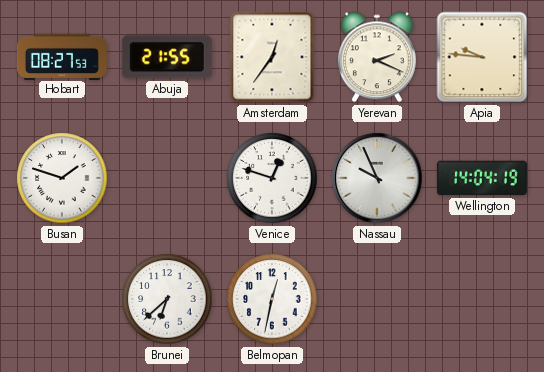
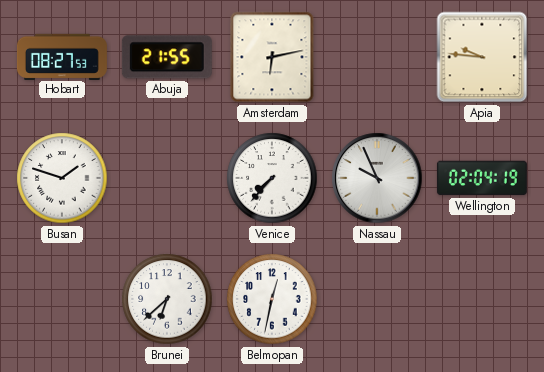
Amsterdam: 12:36 -> 6:13
Yerevan: 2:19 -> none
Venice: 12:48 -> 7:37
Wellington: 14:04 -> 02:04
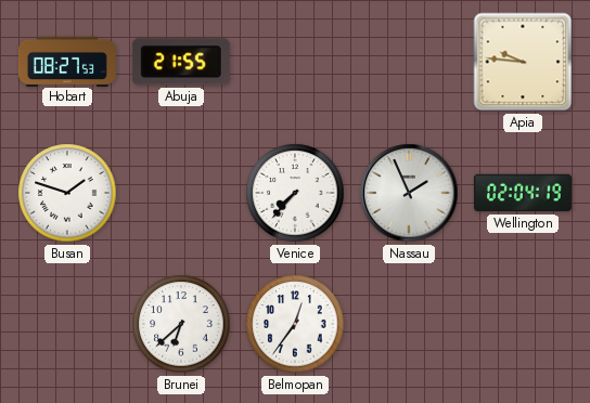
Amsterdam: 6:13 -> none
Nassau: 9:56 -> 1:56
Belmopan: 12:32 -> 12:36
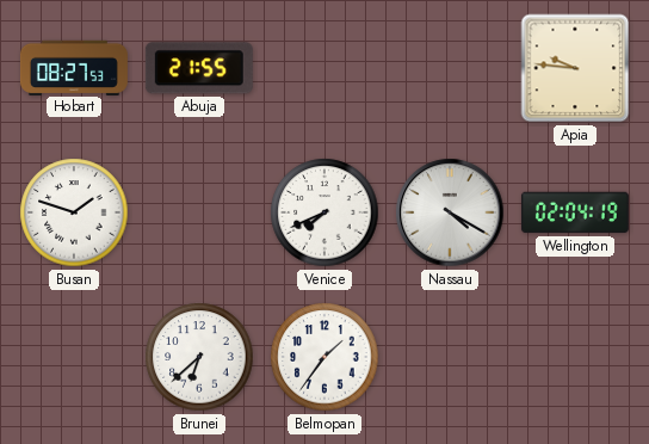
Venice: 7:37 -> 7:41
Nassau: 1:56 -> 4:20
Belmopan: 12:36 -> 1:36
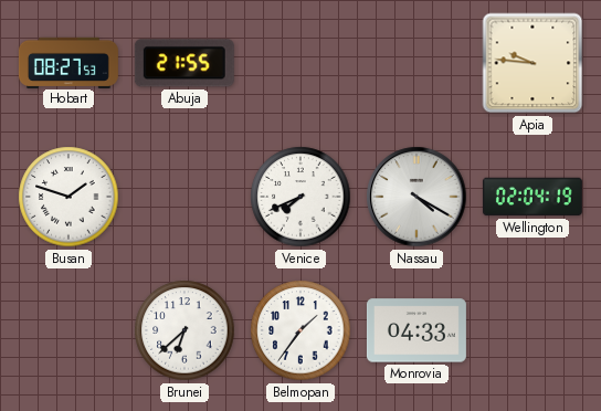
Monrovia: none -> 04:33
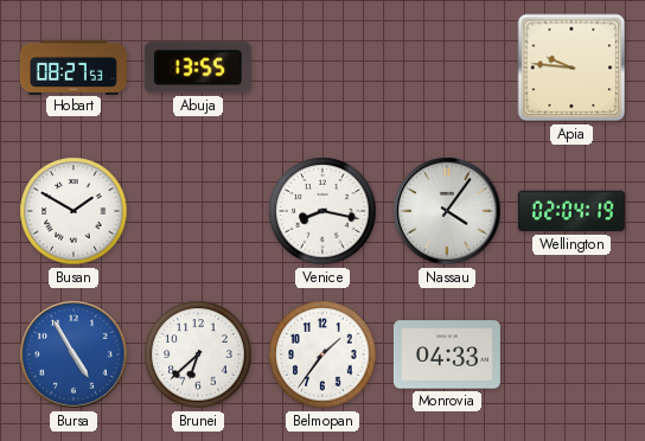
Abuja: 21:55 -> 13:55
Busan: 1:48 -> 1:50
Venice: 7:41 -> 8:17
Nassau: 4:20 -> 4:06
Bursa: none -> 4:55
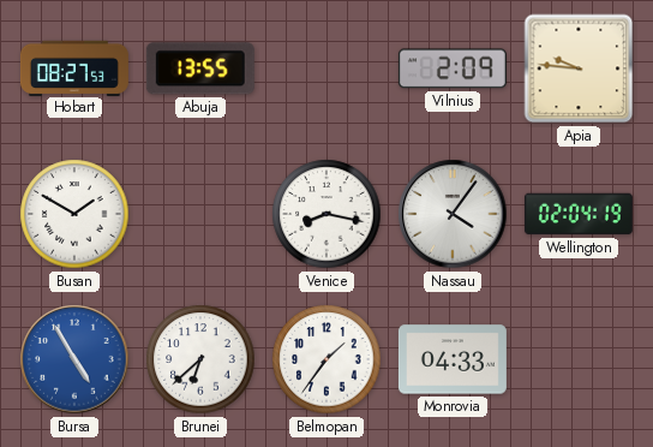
Vilnius: none -> 2:09
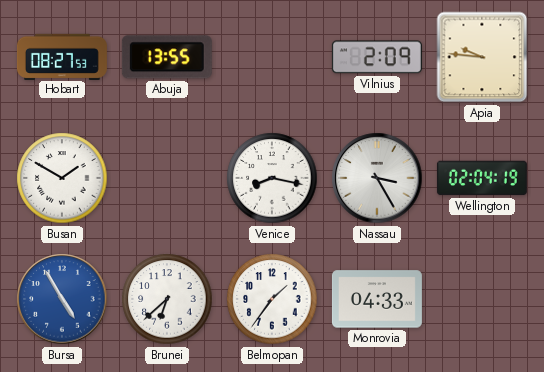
Nassau: 4:06 -> 3:25
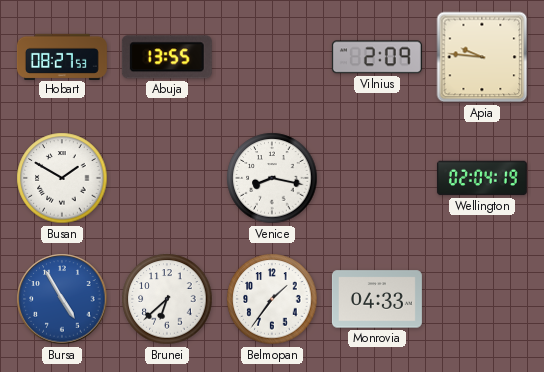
Nassau: 3:25 -> none
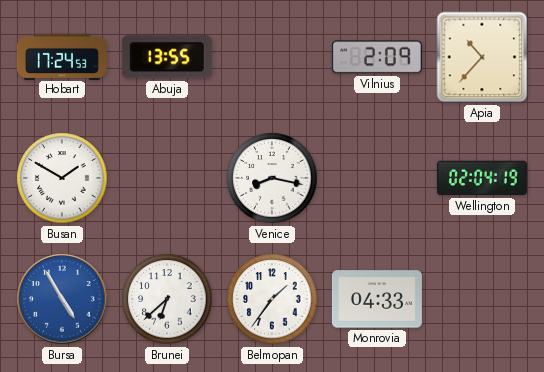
Hobart: 08:27 -> 17:24
Apia: 9:46 -> 10:37
